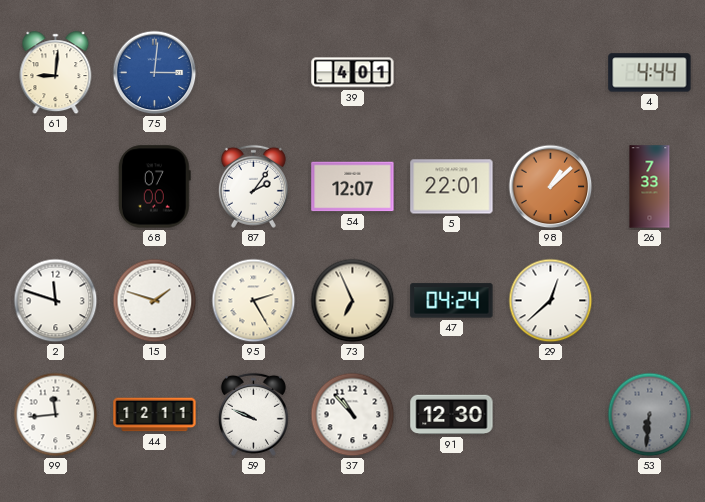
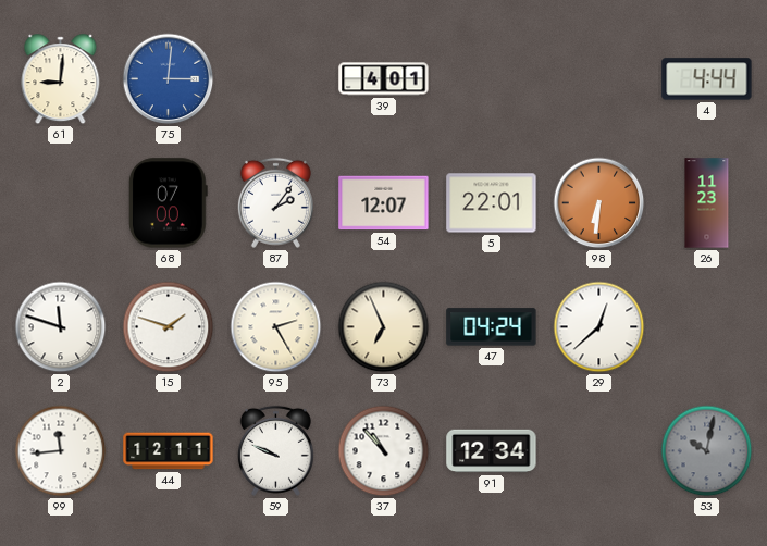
98: 1:08 -> 6:31
26: 7:33 -> 11:23
91: 12:30 -> 12:34
53: 6:31 -> 10:02
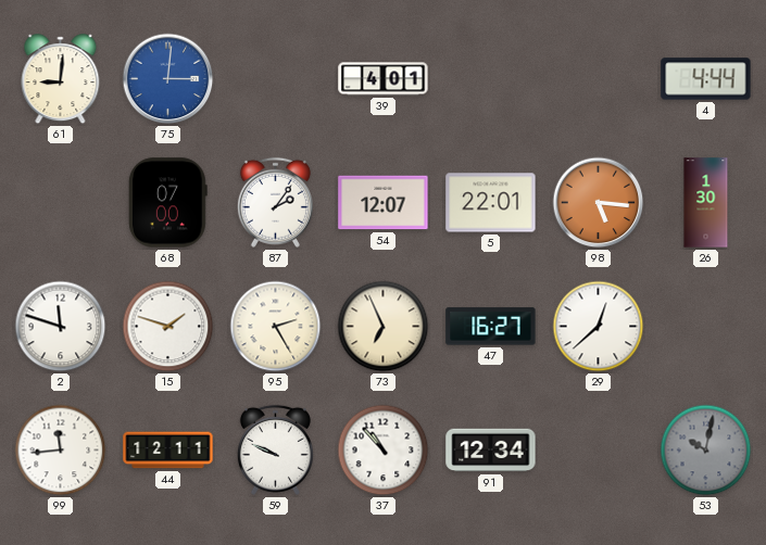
98: 6:31 -> 5:16
26: 11:23 -> 1:30
47: 04:24 -> 16:27
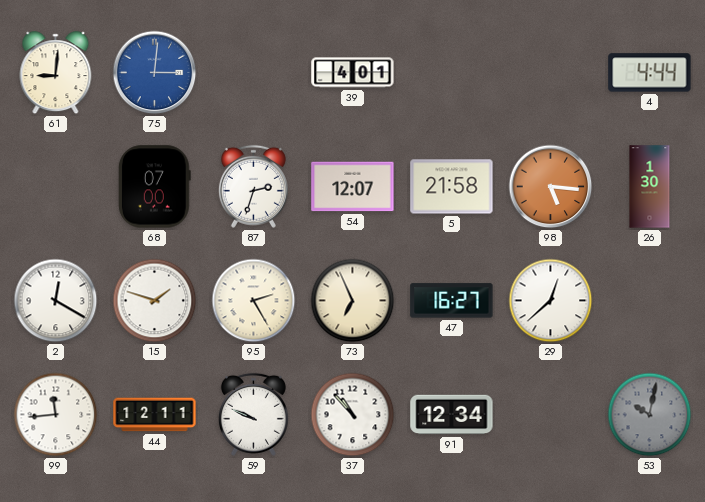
87: 2:06 -> 2:33
5: 22:01 -> 21:58
2: 11:48 -> 12:20
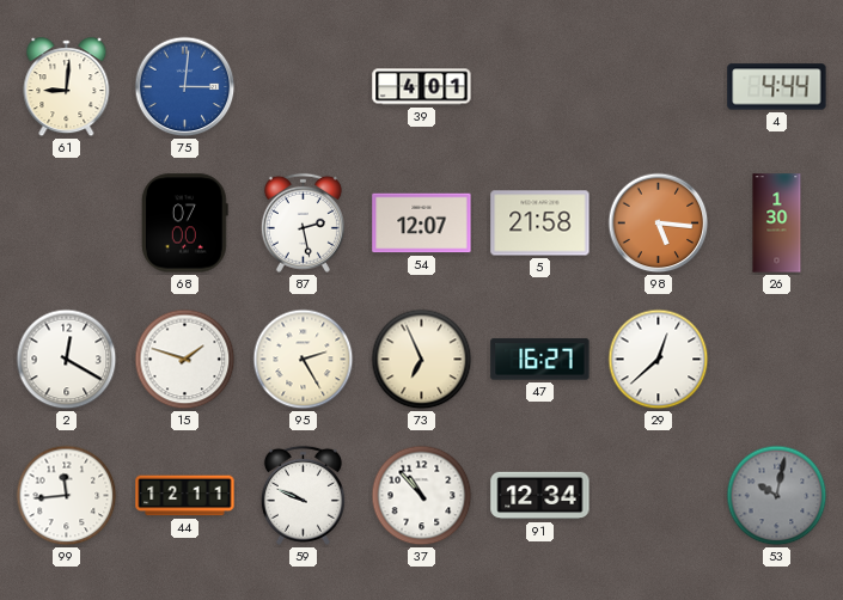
87: 2:33 -> 2:28
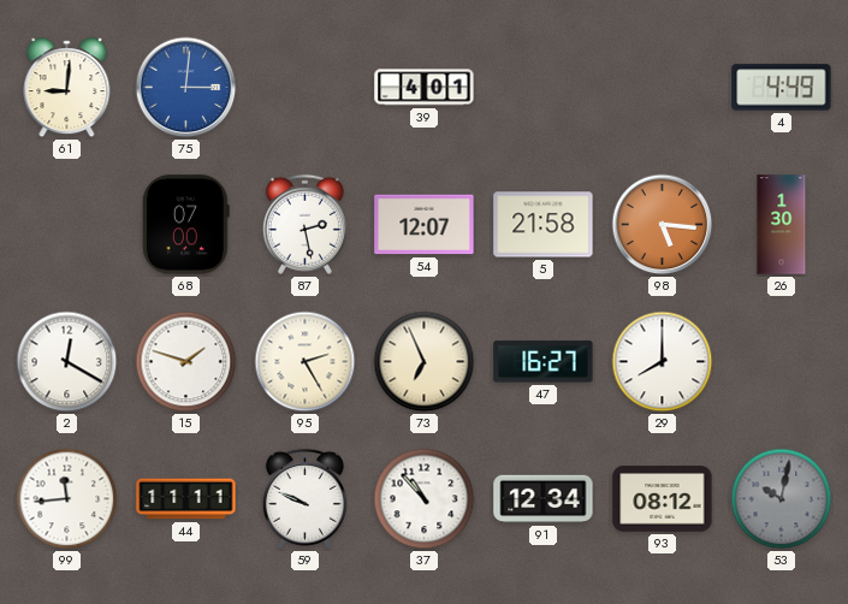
4: 4:44 -> 4:49
29: 12:38 -> 8:00
44: 12:11 -> 11:11
93: none -> 08:12
